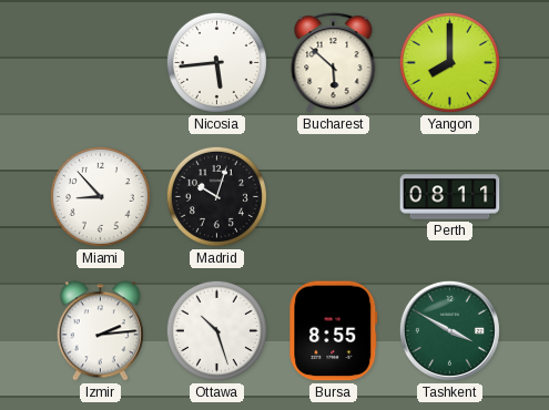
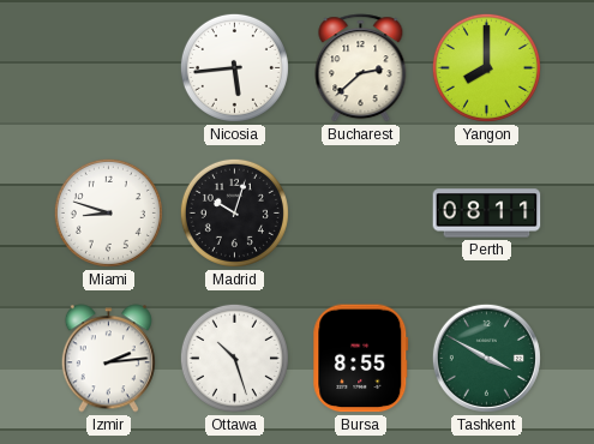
Bucharest: 5:52 -> 2:38
Miami: 8:53 -> 8:48
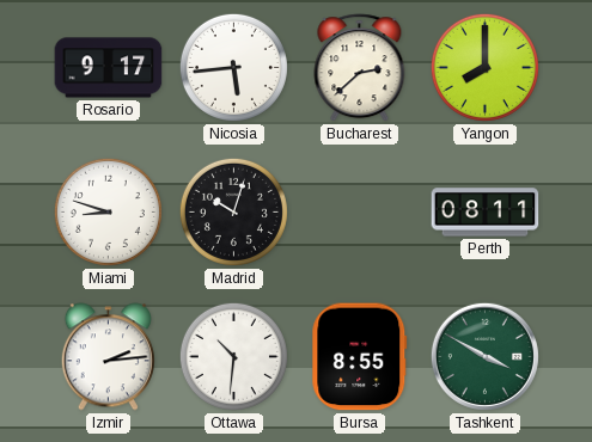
Rosario: none -> 9:17
Ottawa: 10:27 -> 10:31
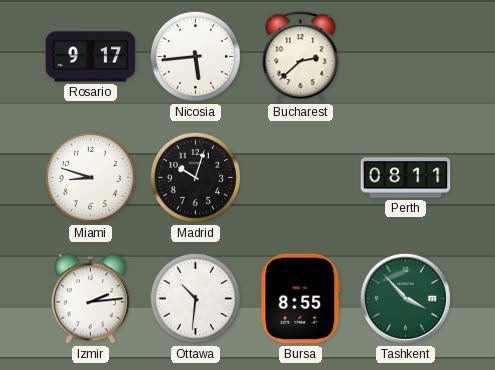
Yangon: 8:00 -> none
Tashkent: 3:50 -> 3:53
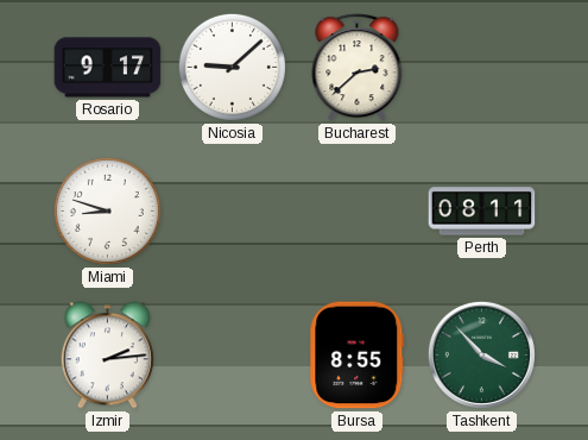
Nicosia: 5:44 -> 9:08
Madrid: 10:03 -> none
Ottawa: 10:31 -> none
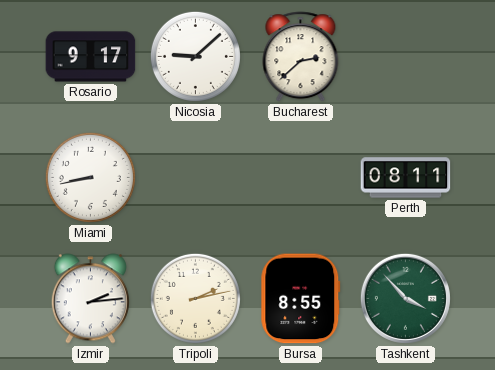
Miami: 8:48 -> 8:43
Tripoli: none -> 2:13
